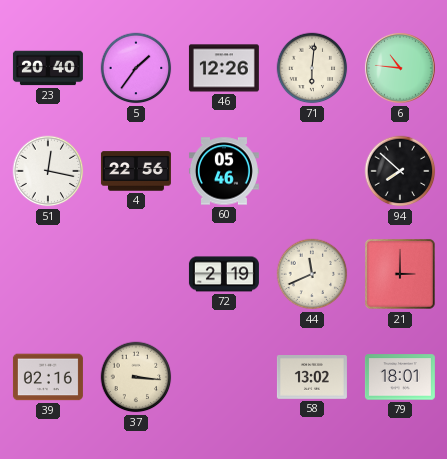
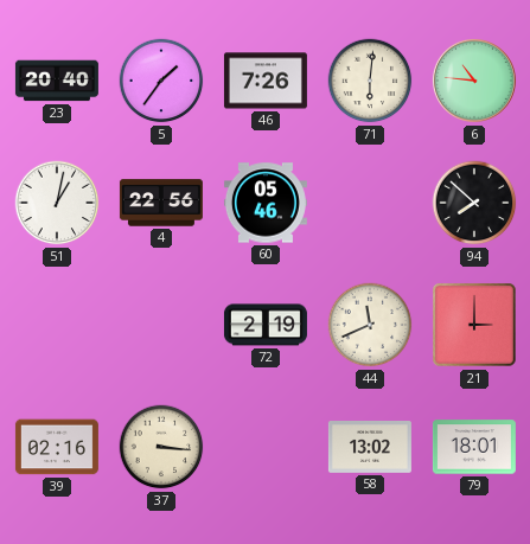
46: 12:26 -> 7:26
51: 12:17 -> 1:02
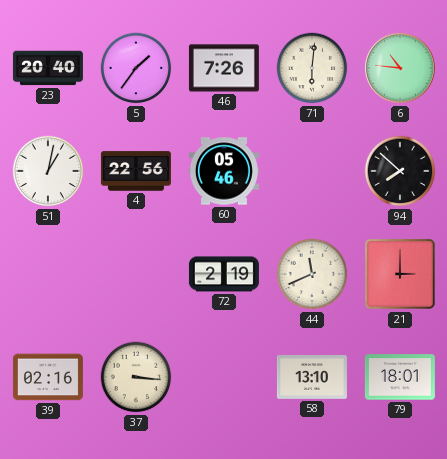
58: 13:02 -> 13:10
